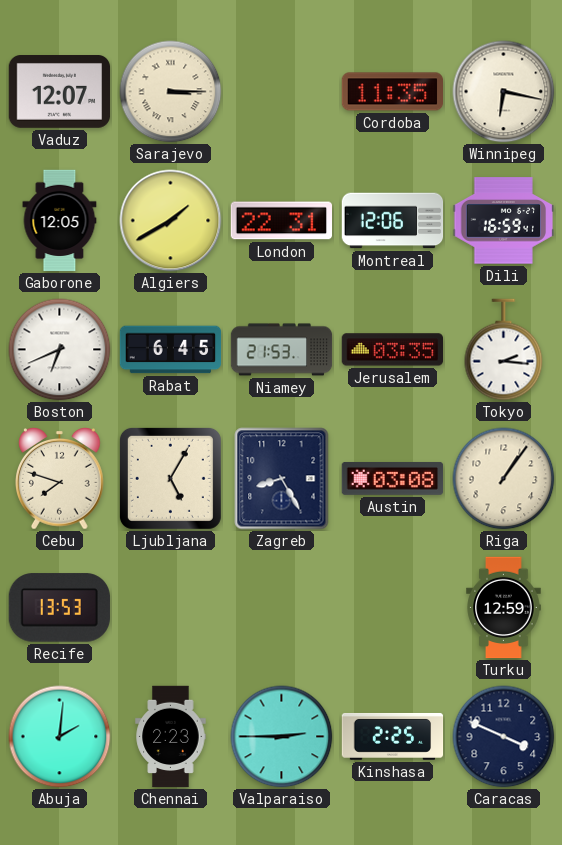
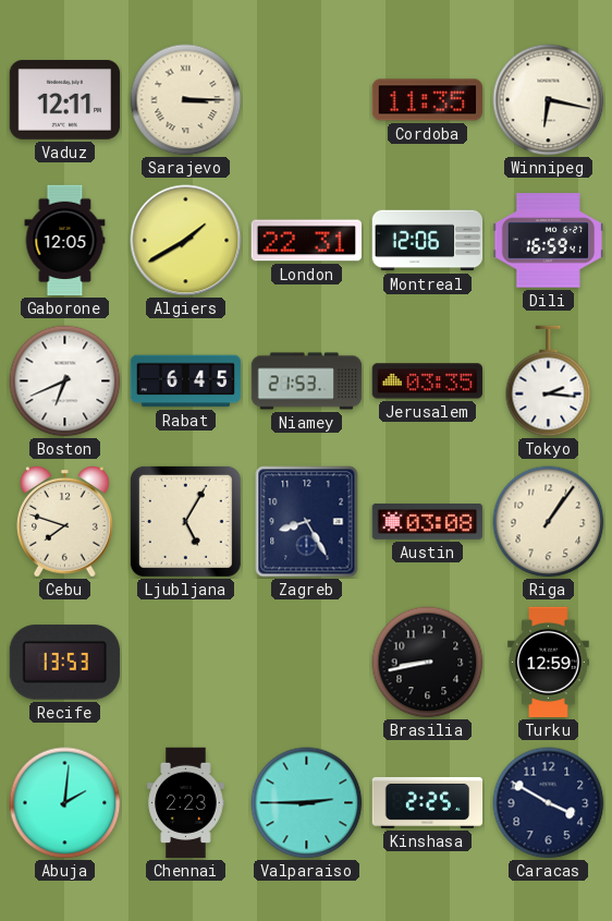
Vaduz: 12:07 -> 12:11
Brasilia: none -> 8:43
Caracas: 3:49 -> 3:50
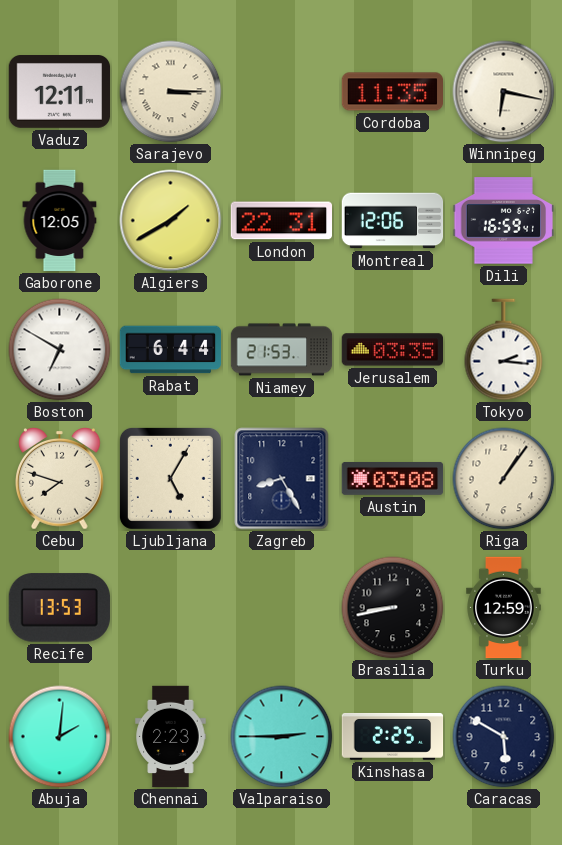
Boston: 6:41 -> 6:50
Rabat: 6:45 -> 6:44
Caracas: 3:50 -> 5:50
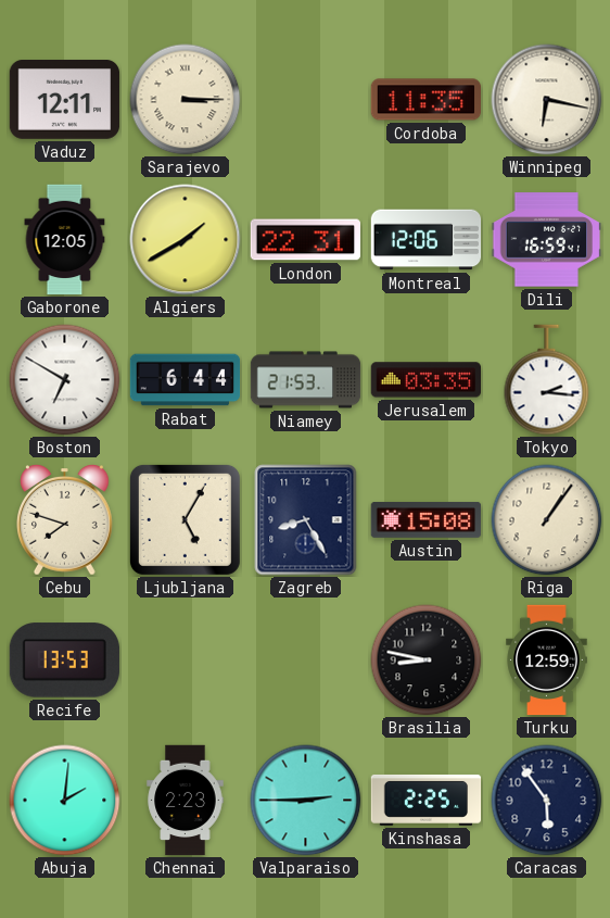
Austin: 03:08 -> 15:08
Brasilia: 8:43 -> 8:47
Caracas: 5:50 -> 5:54
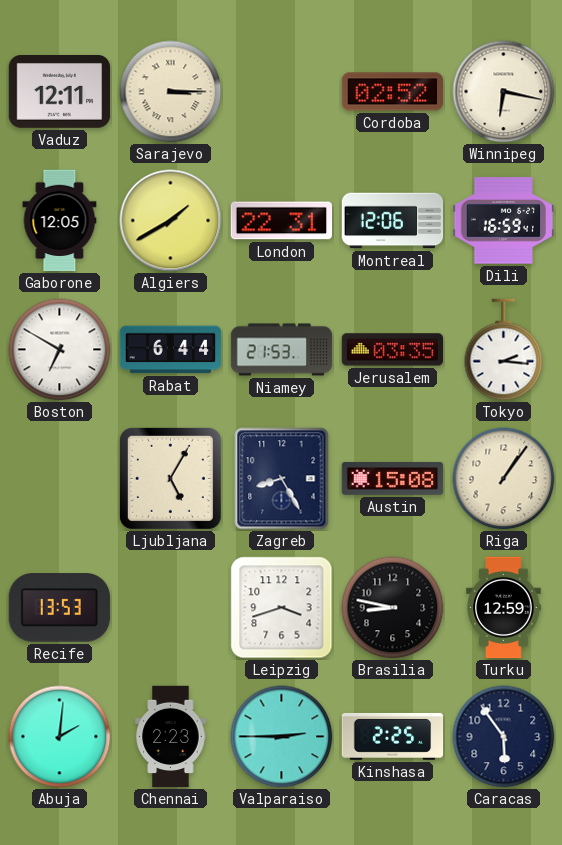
Cordoba: 11:35 -> 02:52
Cebu: 7:48 -> none
Leipzig: none -> 3:42
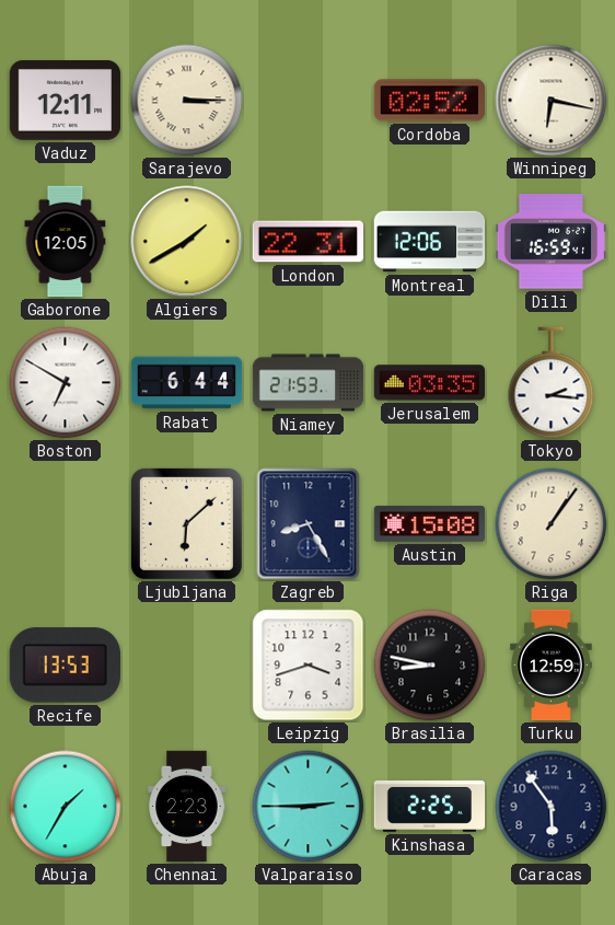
Ljubljana: 5:05 -> 6:08
Abuja: 2:01 -> 1:35
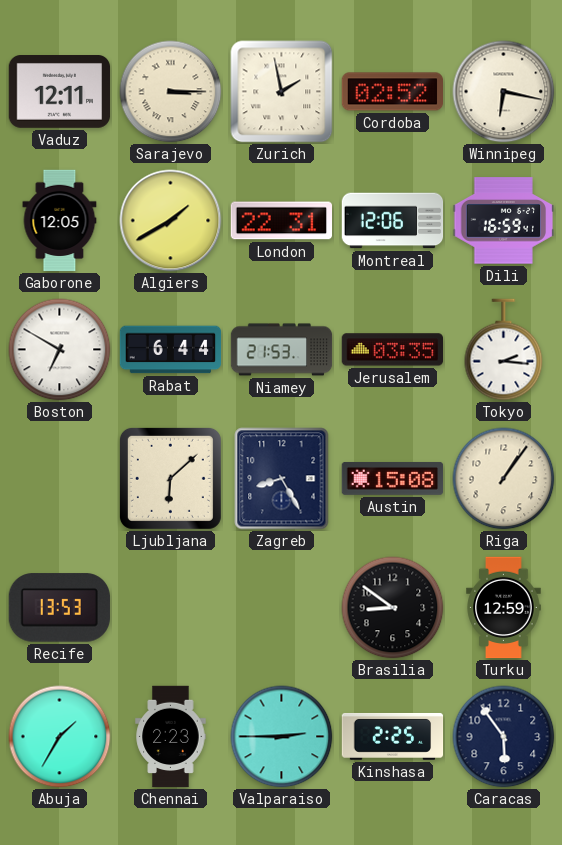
Zurich: none -> 1:58
Leipzig: 3:42 -> none
Brasilia: 8:47 -> 8:51
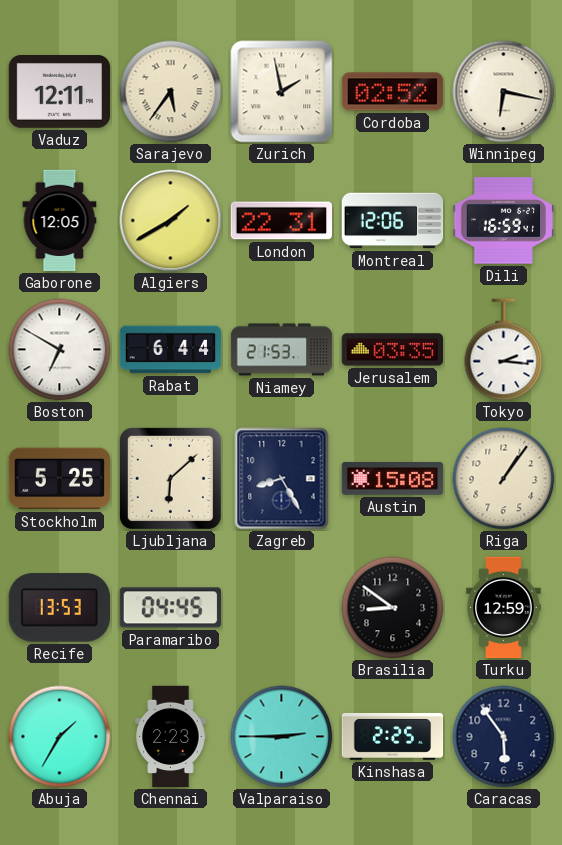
Sarajevo: 3:15 -> 5:36
Stockholm: none -> 5:25
Paramaribo: none -> 04:45
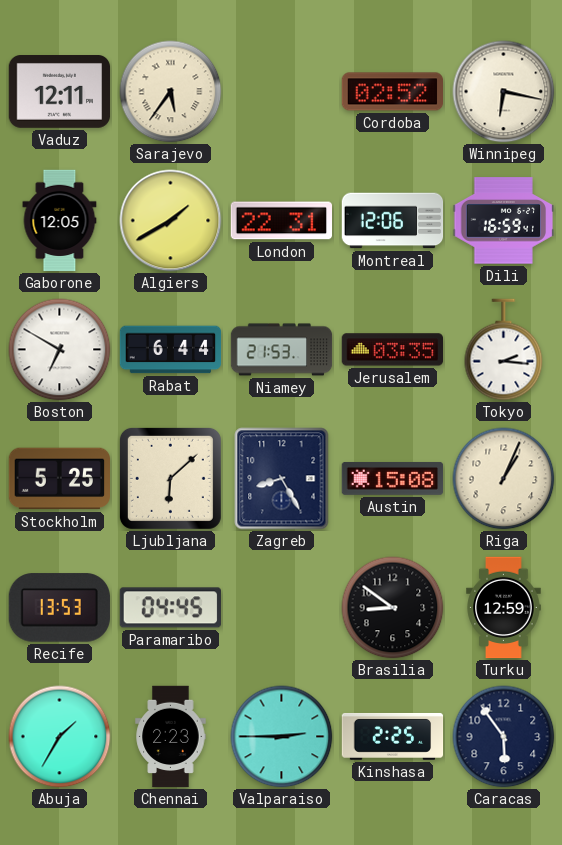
Zurich: 1:58 -> none
Riga: 1:06 -> 1:04
